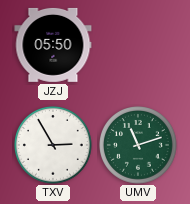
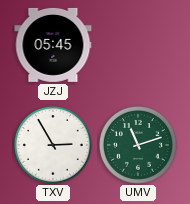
JZJ: 05:50 -> 05:45
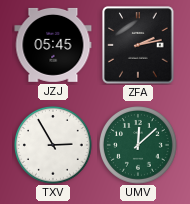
ZFA: none -> 2:13
UMV: 11:12 -> 12:08
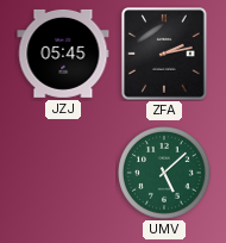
TXV: 2:55 -> none
UMV: 12:08 -> 5:08
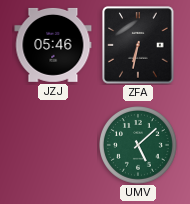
JZJ: 05:45 -> 05:46
ZFA: 2:13 -> 6:32
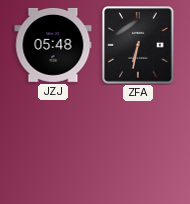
JZJ: 05:46 -> 05:48
UMV: 5:08 -> none
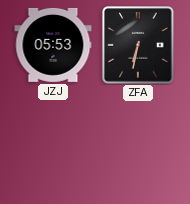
JZJ: 05:48 -> 05:53
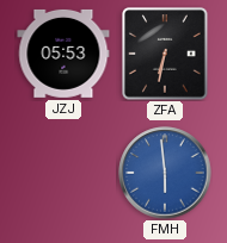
FMH: none -> 5:59
